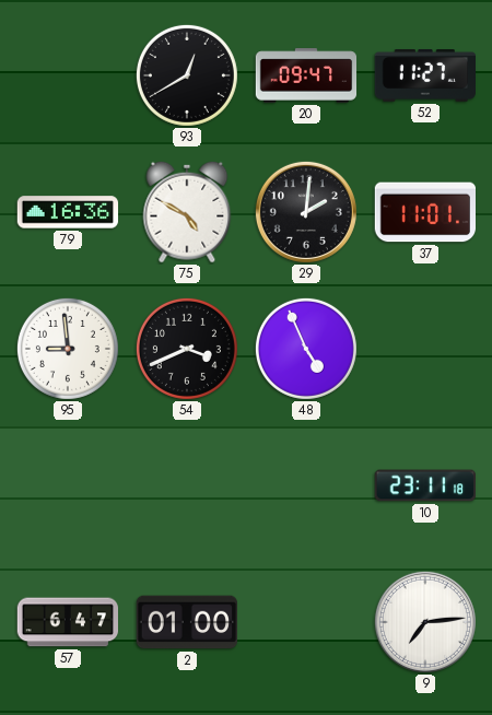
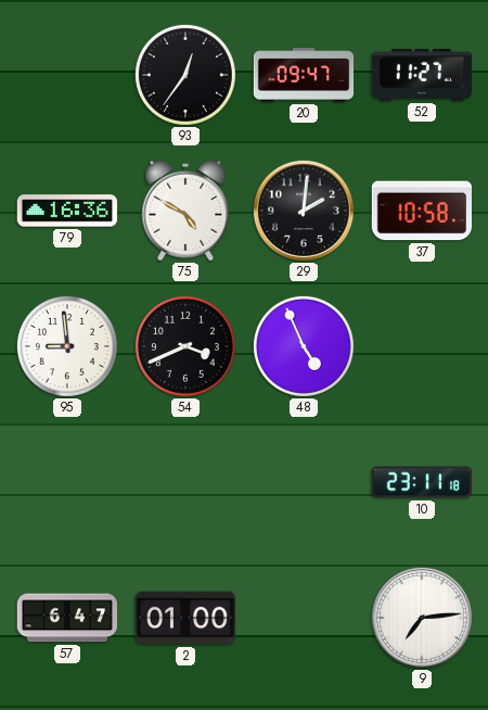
93: 12:40 -> 12:36
37: 11:01 -> 10:58
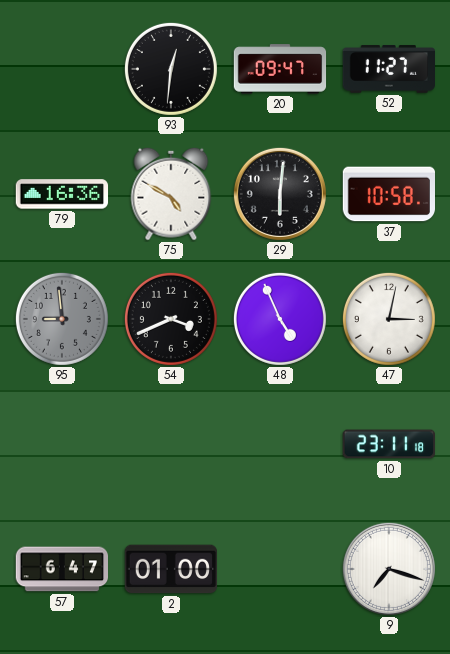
93: 12:36 -> 12:31
29: 2:01 -> 6:01
95 dial: white -> grey
47: none -> 3:02
9: 7:14 -> 7:18
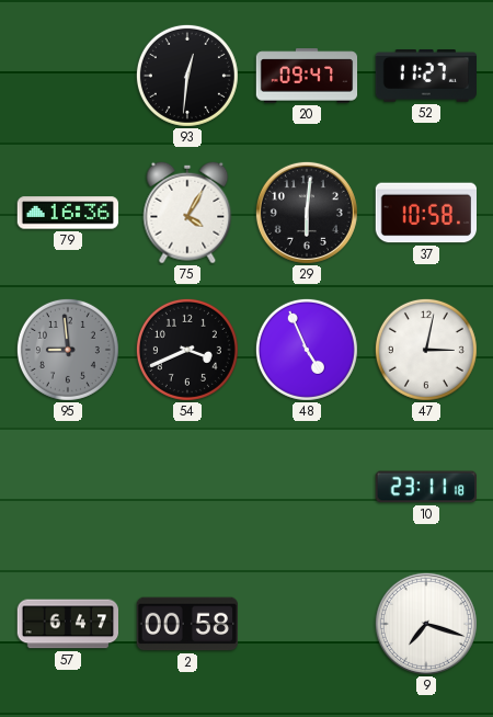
75: 4:50 -> 4:05
2: 01:00 -> 00:58
